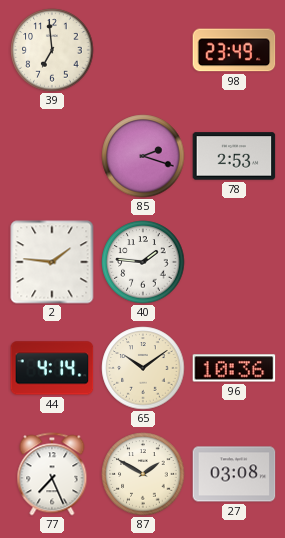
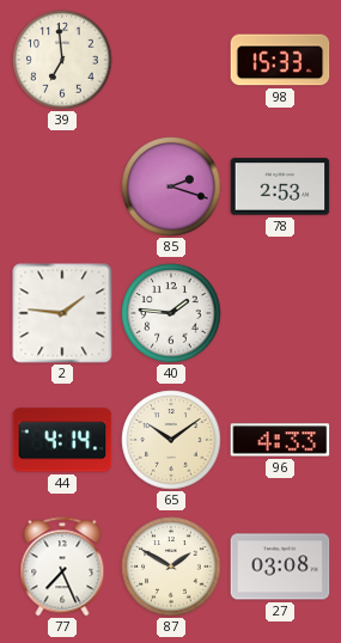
98: 23:49 -> 15:33
96: 10:36 -> 4:33
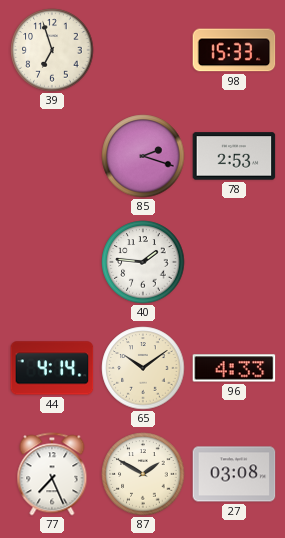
39: 6:59 -> 6:57
2: 1:46 -> none
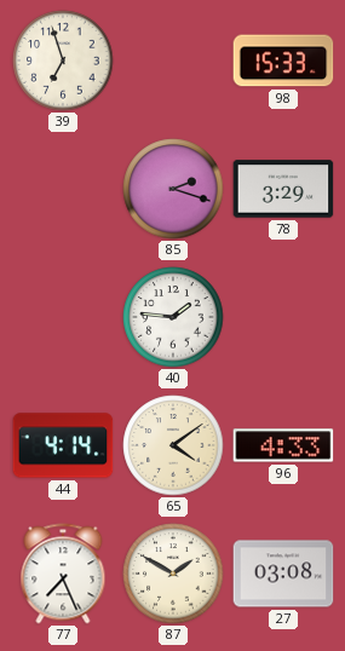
78: 2:53 -> 3:29
65: 10:09 -> 4:09
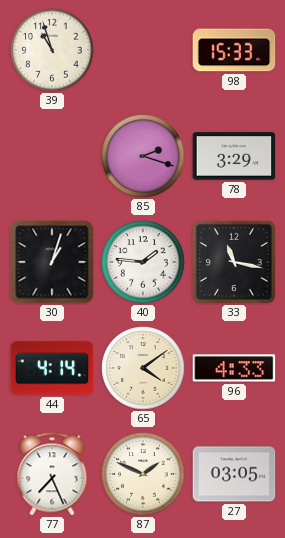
39: 6:57 -> 10:57
30: none -> 1:03
33: none -> 11:17
87: 1:50 -> 1:49
27: 03:08 -> 03:05
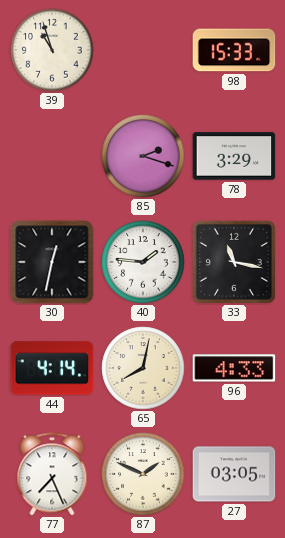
30: 1:03 -> 12:32
65: 4:09 -> 8:02
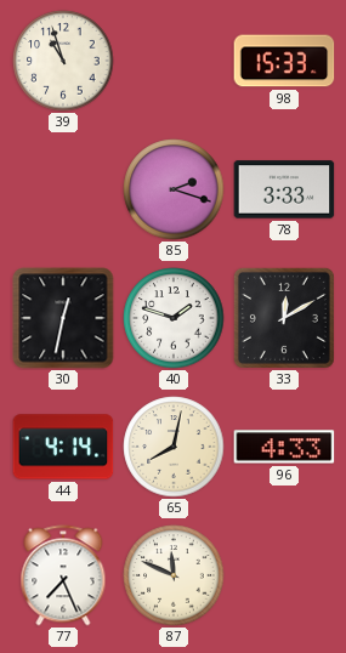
78: 3:29 -> 3:33
40: 1:46 -> 1:48
33: 11:17 -> 12:10
87: 1:49 -> 11:49
27: 03:05 -> none
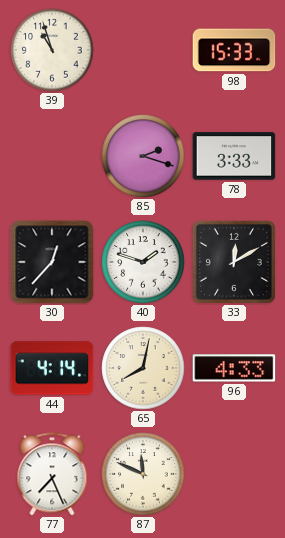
30: 12:32 -> 12:37
